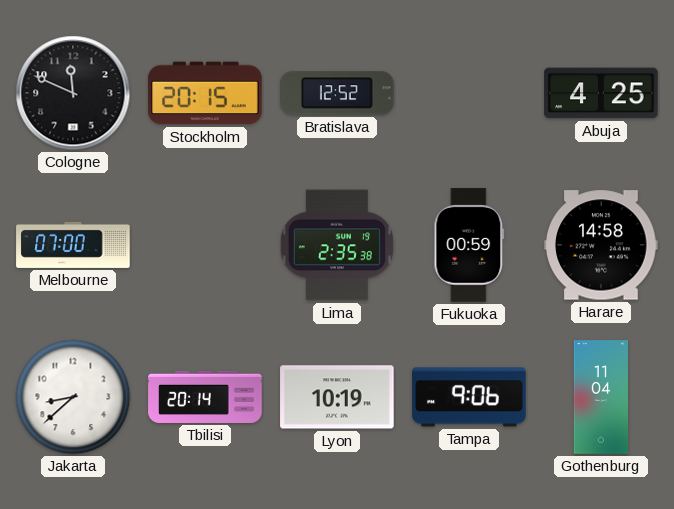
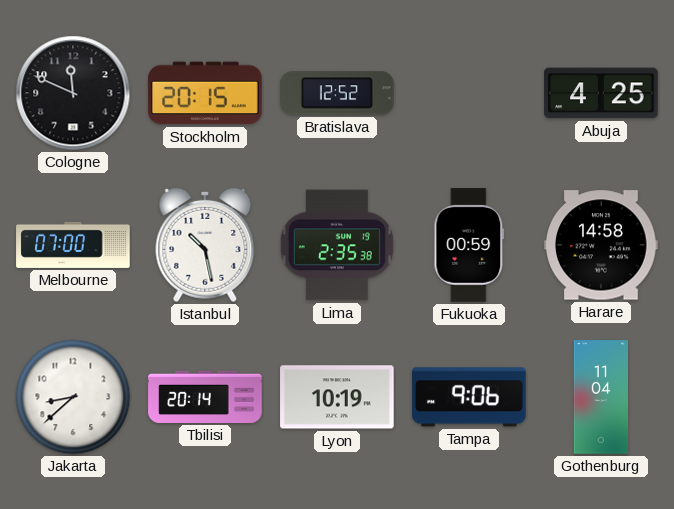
Istanbul: none -> 10:28
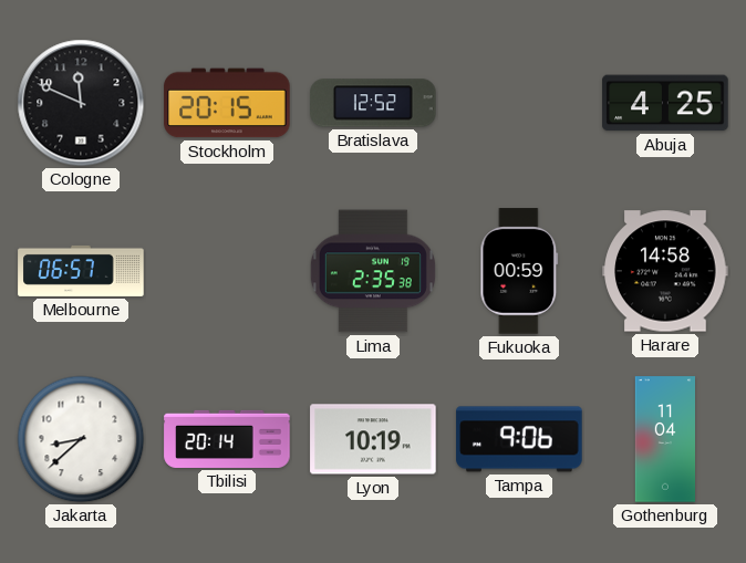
Melbourne: 07:00 -> 06:57
Istanbul: 10:28 -> none
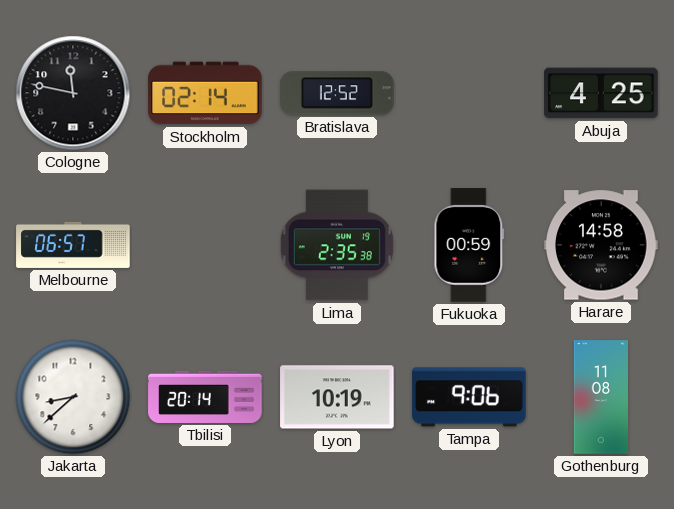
Cologne: 11:49 -> 11:47
Stockholm: 20:15 -> 02:14
Gothenburg: 11:04 -> 11:08
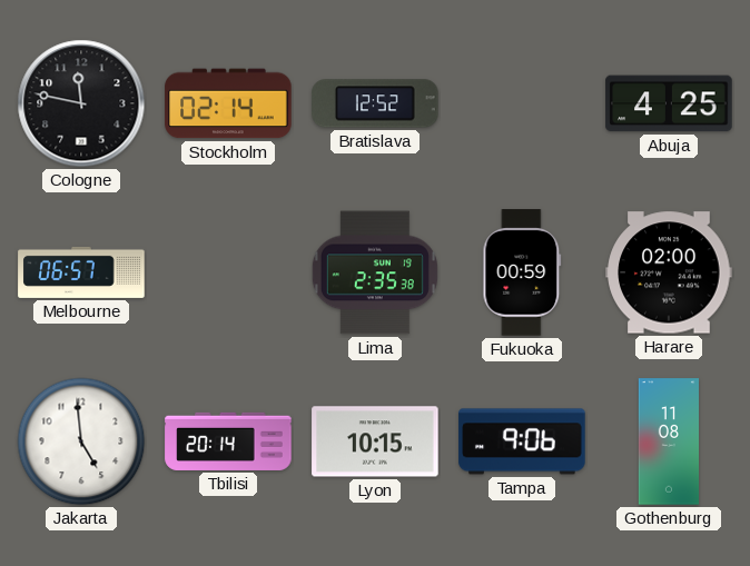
Harare: 14:58 -> 02:00
Jakarta: 8:38 -> 4:59
Lyon: 10:19 -> 10:15
